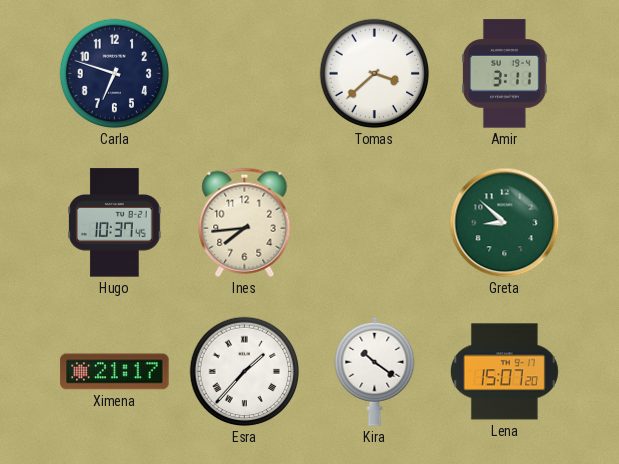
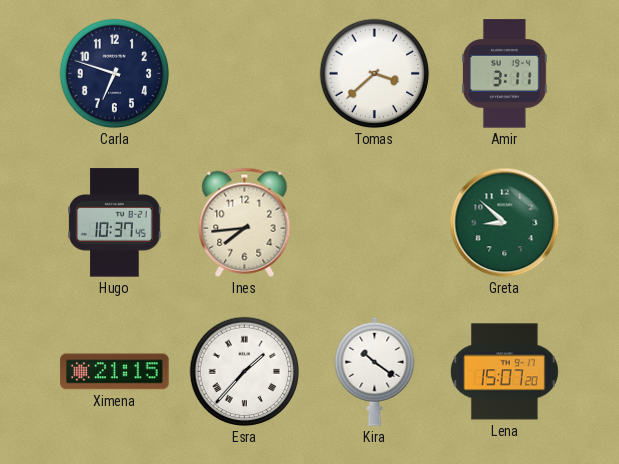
Ximena: 21:17 -> 21:15
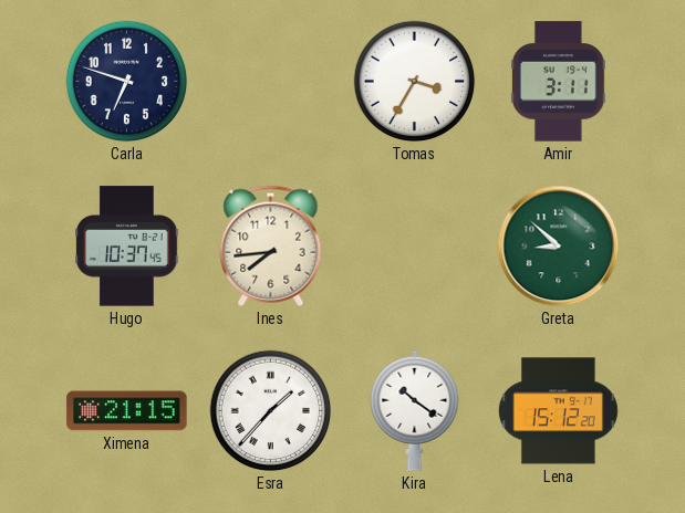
Tomas: 3:38 -> 3:35
Lena: 15:07 -> 15:12
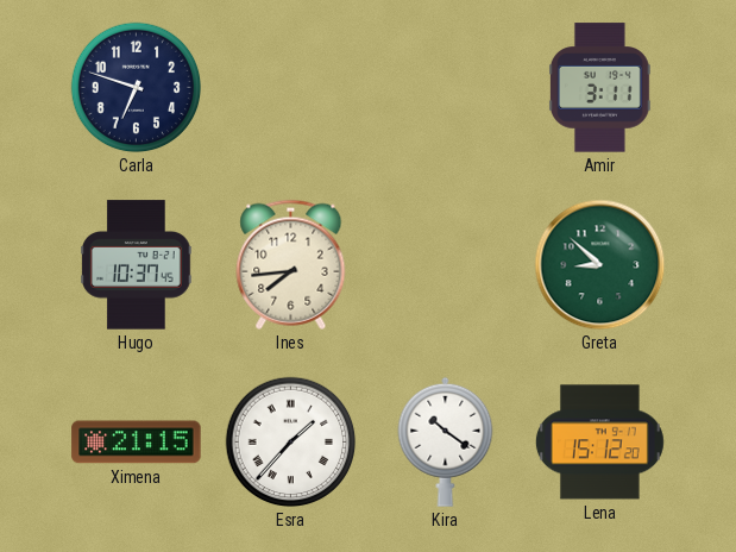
Tomas: 3:35 -> none
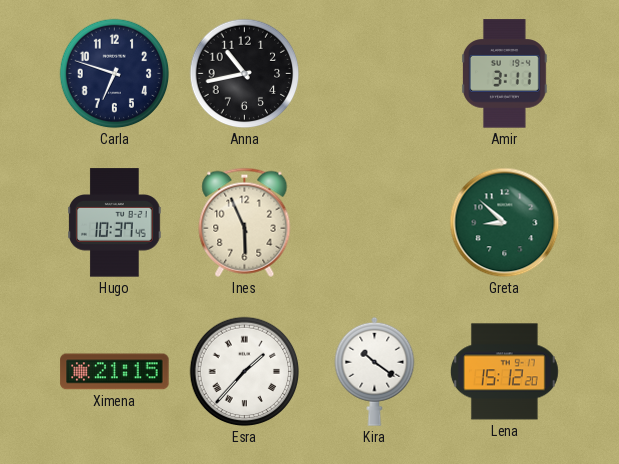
Anna: none -> 10:43
Ines: 7:44 -> 5:56
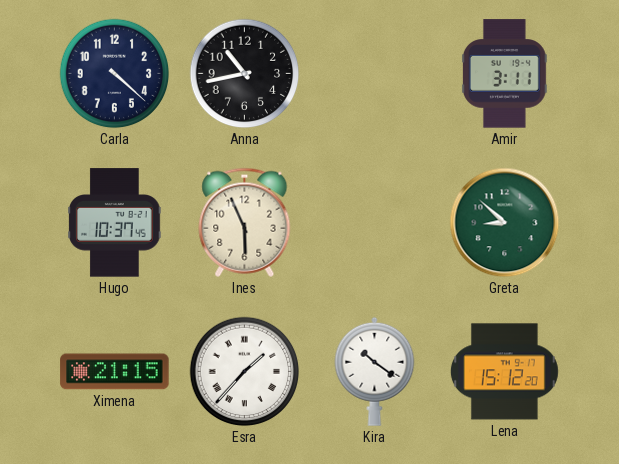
Carla: 6:48 -> 4:22
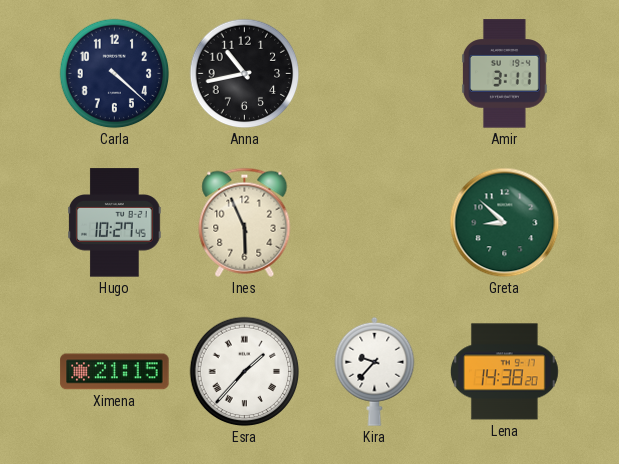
Hugo: 10:37 -> 10:27
Kira: 10:21 -> 9:37
Lena: 15:12 -> 14:38
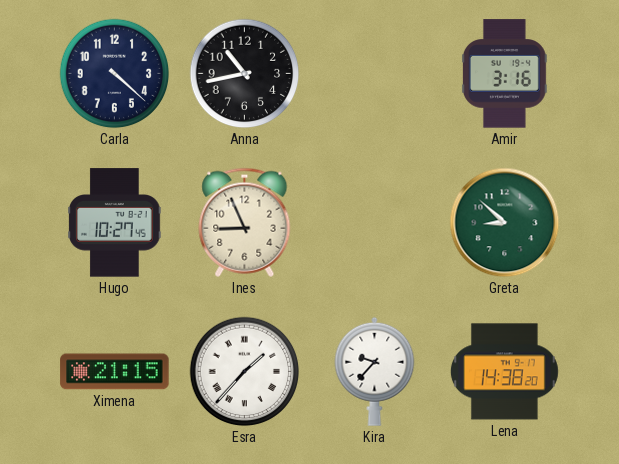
Amir: 3:11 -> 3:16
Ines: 5:56 -> 8:56
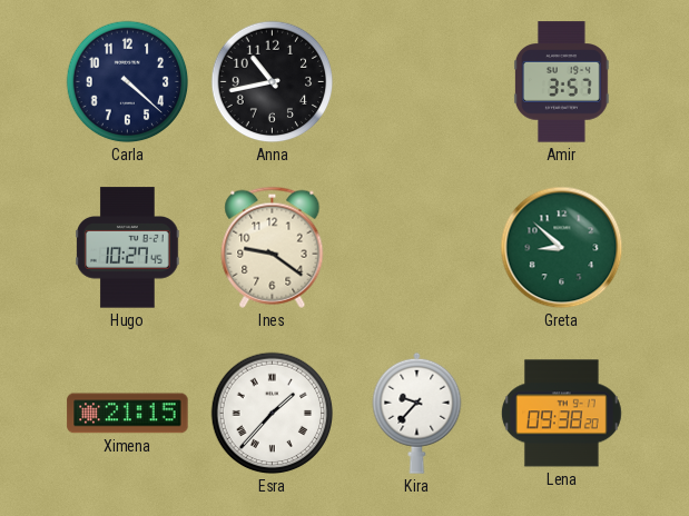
Amir: 3:16 -> 3:57
Ines: 8:56 -> 9:21
Lena: 14:38 -> 09:38
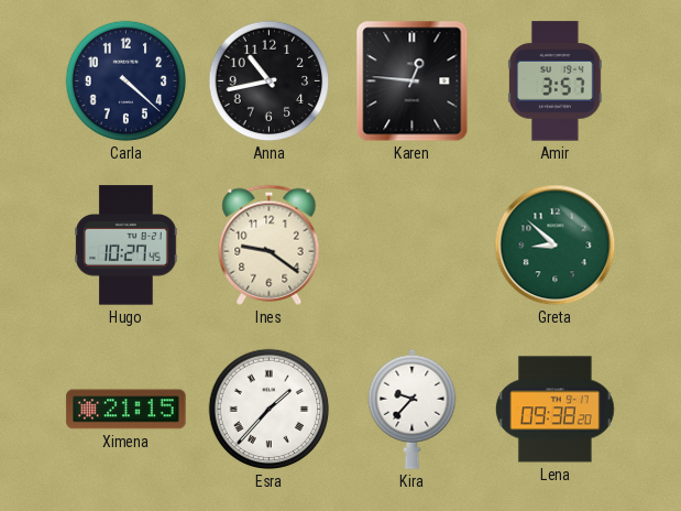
Karen: none -> 12:46
